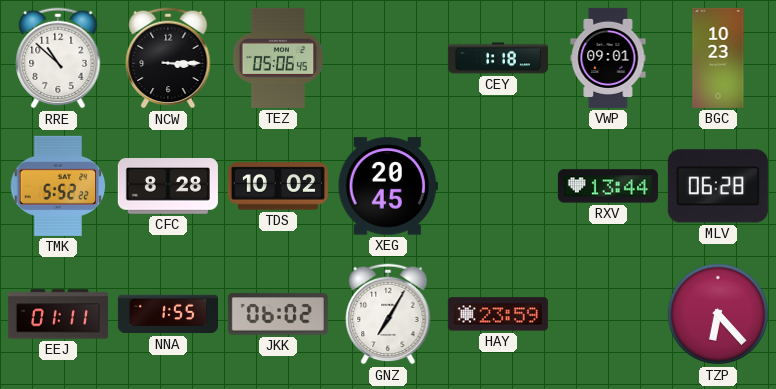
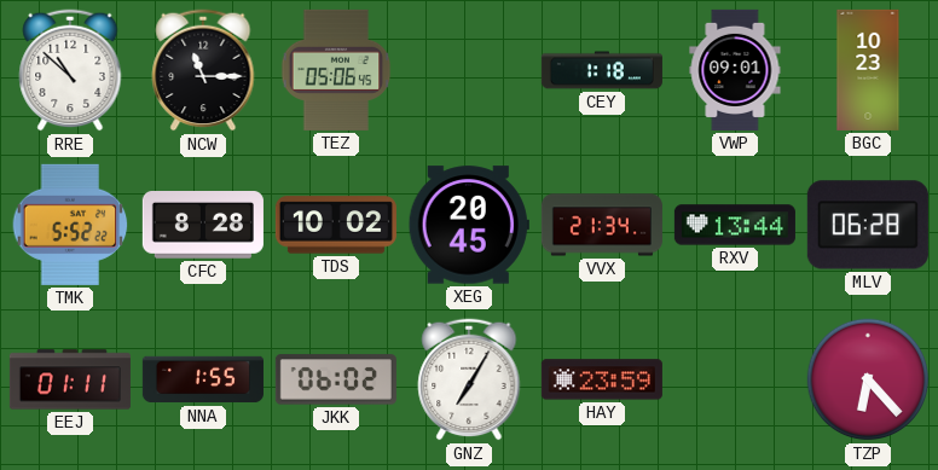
NCW: 3:15 -> 11:15
VVX: none -> 21:34
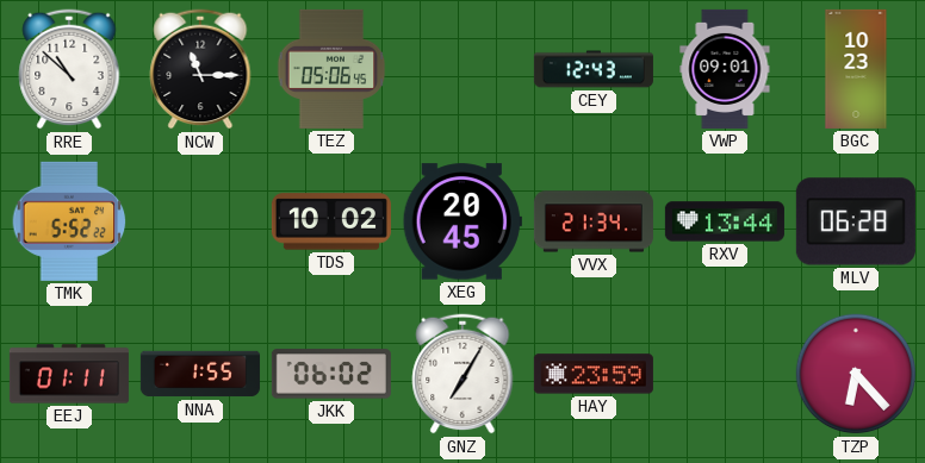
CEY: 1:18 -> 12:43
CFC: 8:28 -> none
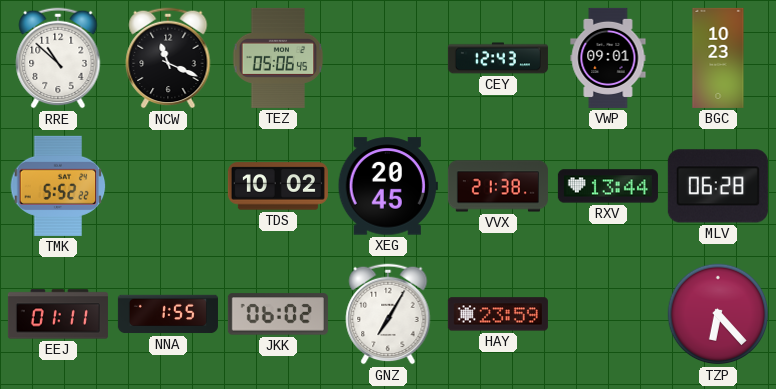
NCW: 11:15 -> 11:19
VVX: 21:34 -> 21:38
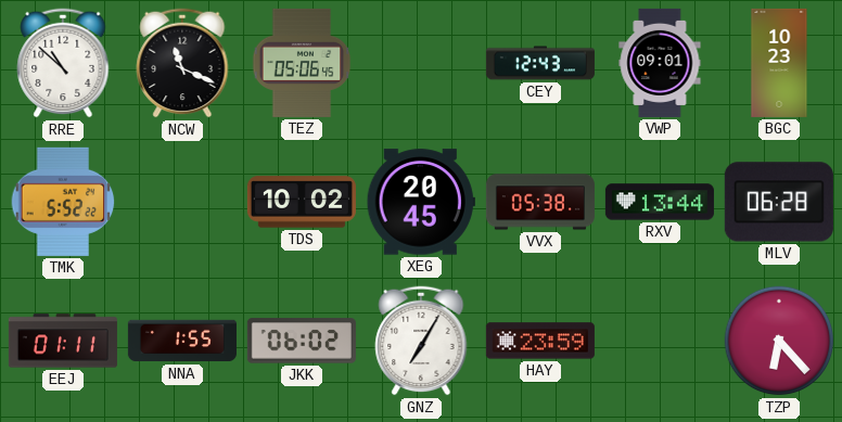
VVX: 21:38 -> 05:38
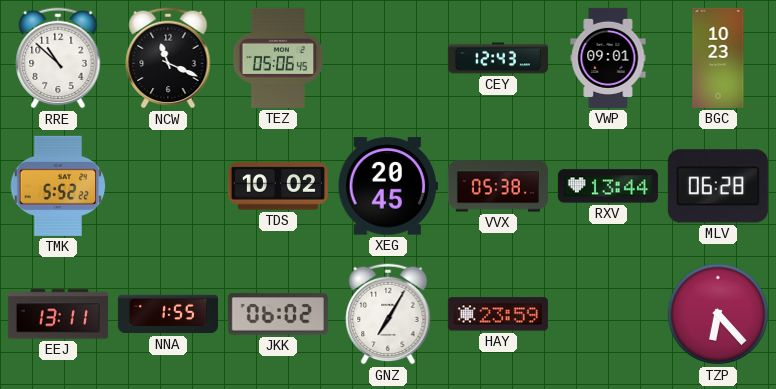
EEJ: 01:11 -> 13:11
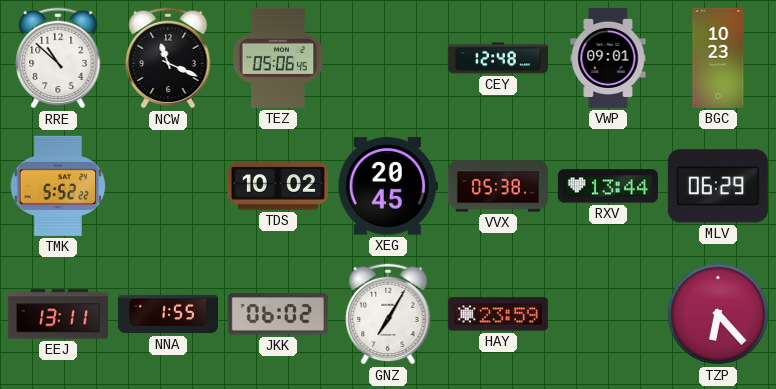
CEY: 12:43 -> 12:48
MLV: 06:28 -> 06:29
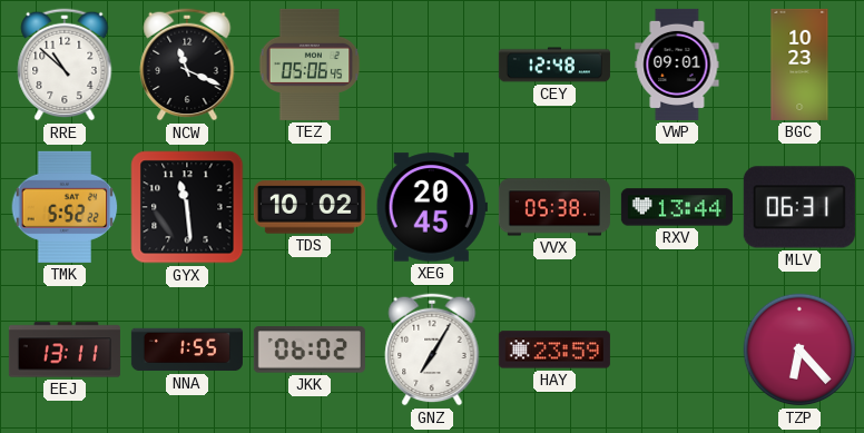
GYX: none -> 11:29
MLV: 06:29 -> 06:31
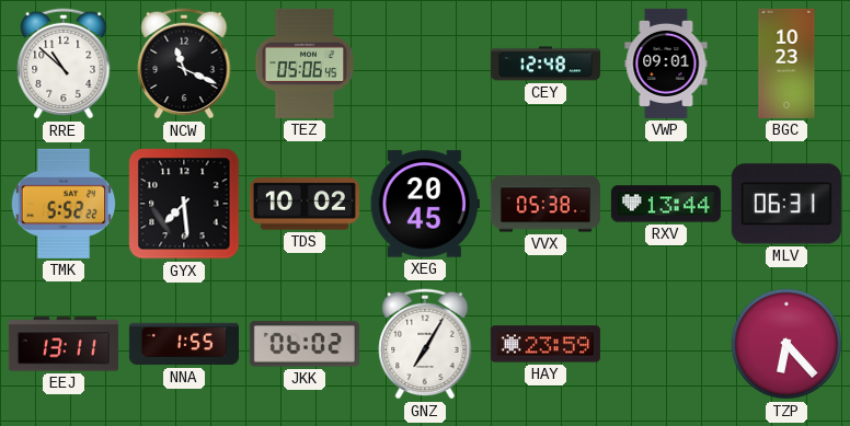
GYX: 11:29 -> 7:29
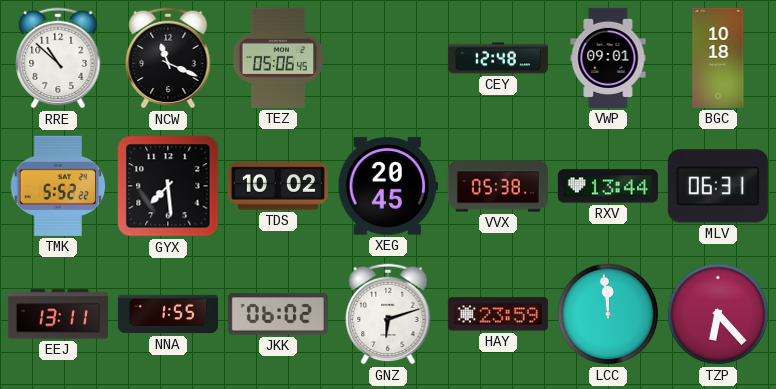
BGC: 10:23 -> 10:18
GNZ: 7:05 -> 6:12
LCC: none -> 11:59
